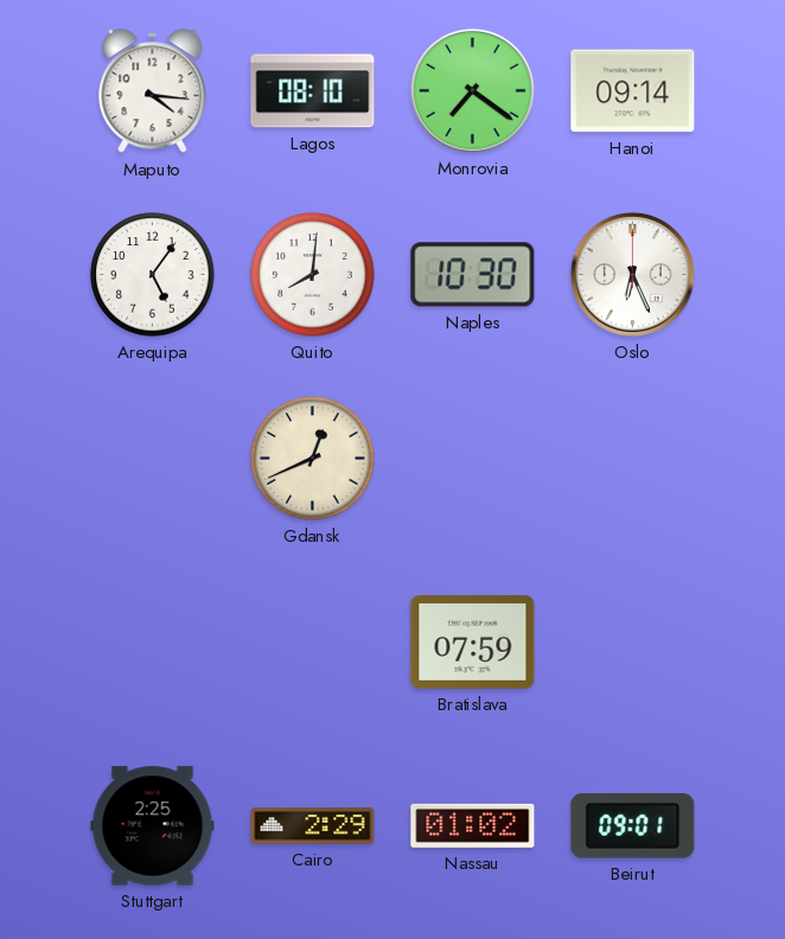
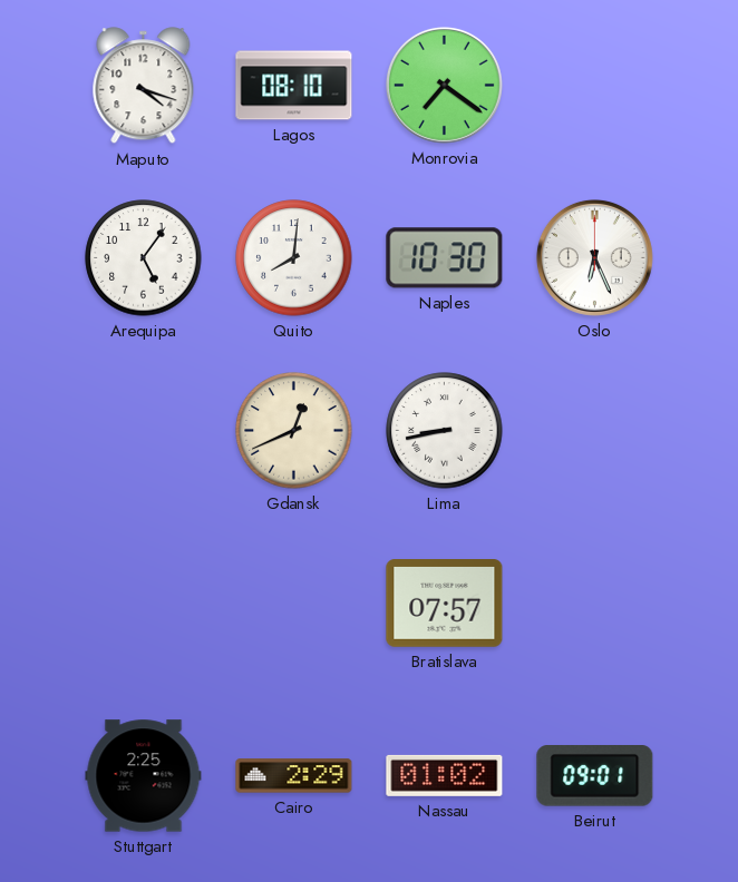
Maputo: 4:16 -> 4:18
Hanoi: 09:14 -> none
Lima: none -> 8:43
Bratislava: 07:59 -> 07:57
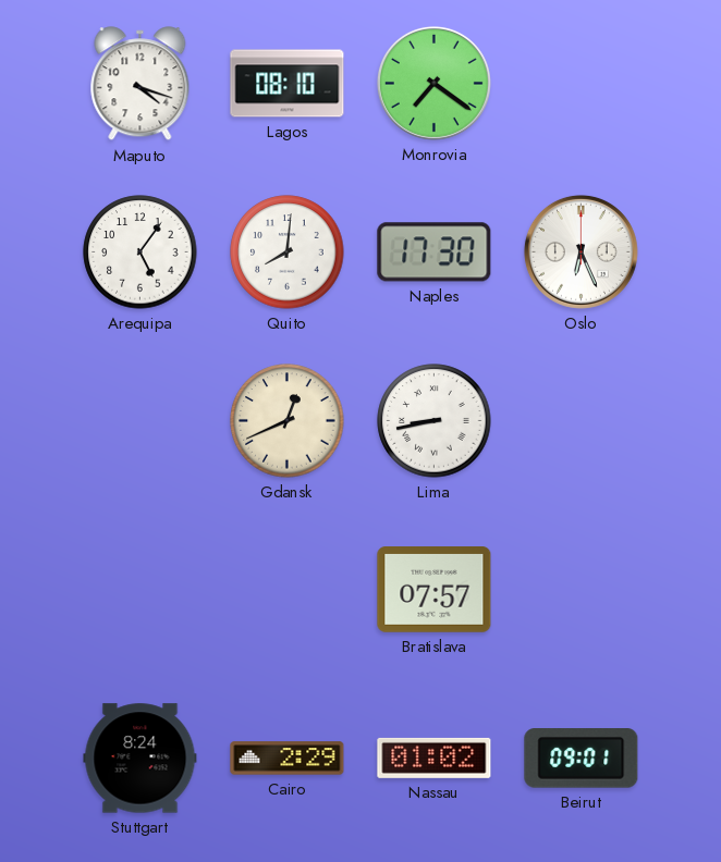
Naples: 10:30 -> 17:30
Stuttgart: 2:25 -> 8:24
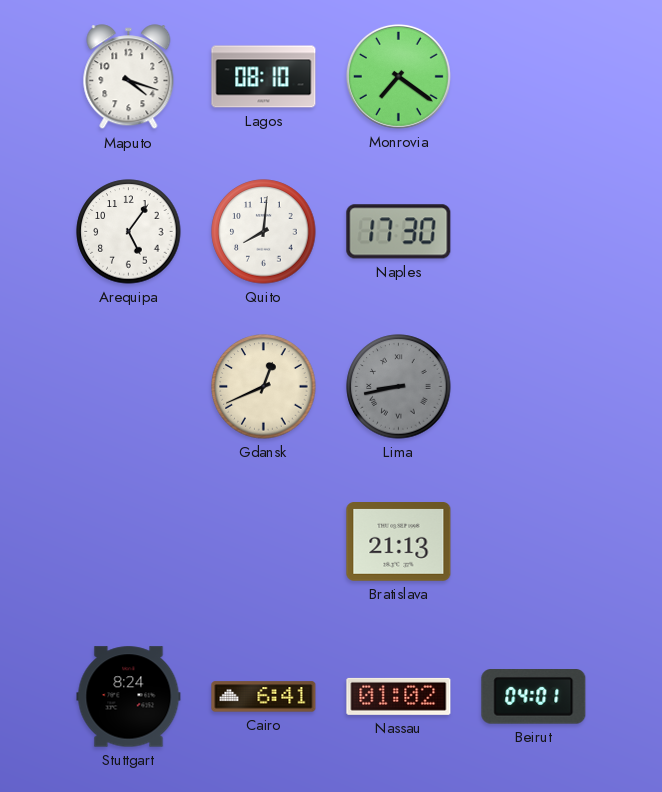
Oslo: 6:26 -> none
Lima dial: white -> grey
Bratislava: 07:57 -> 21:13
Cairo: 2:29 -> 6:41
Beirut: 09:01 -> 04:01
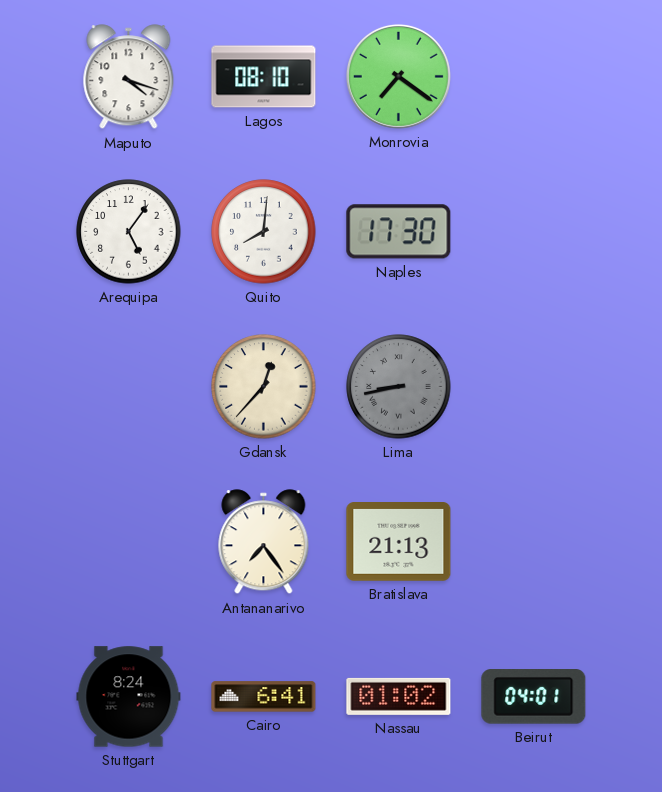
Gdansk: 12:41 -> 12:37
Antananarivo: none -> 7:24
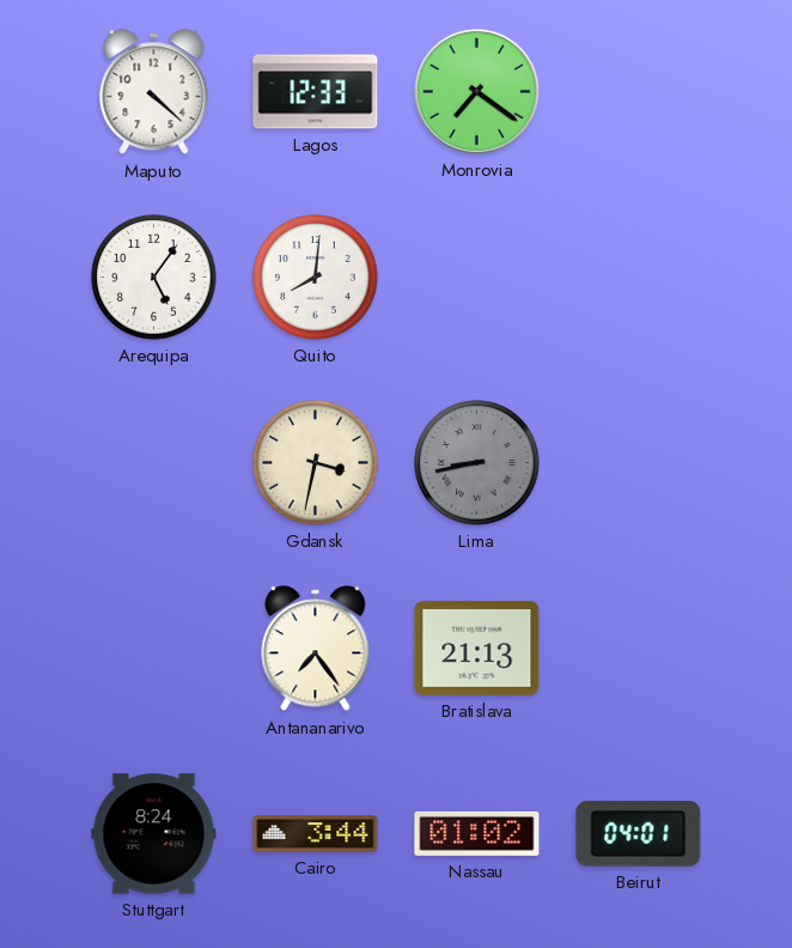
Maputo: 4:18 -> 4:22
Lagos: 08:10 -> 12:33
Naples: 17:30 -> none
Gdansk: 12:37 -> 3:32
Cairo: 6:41 -> 3:44
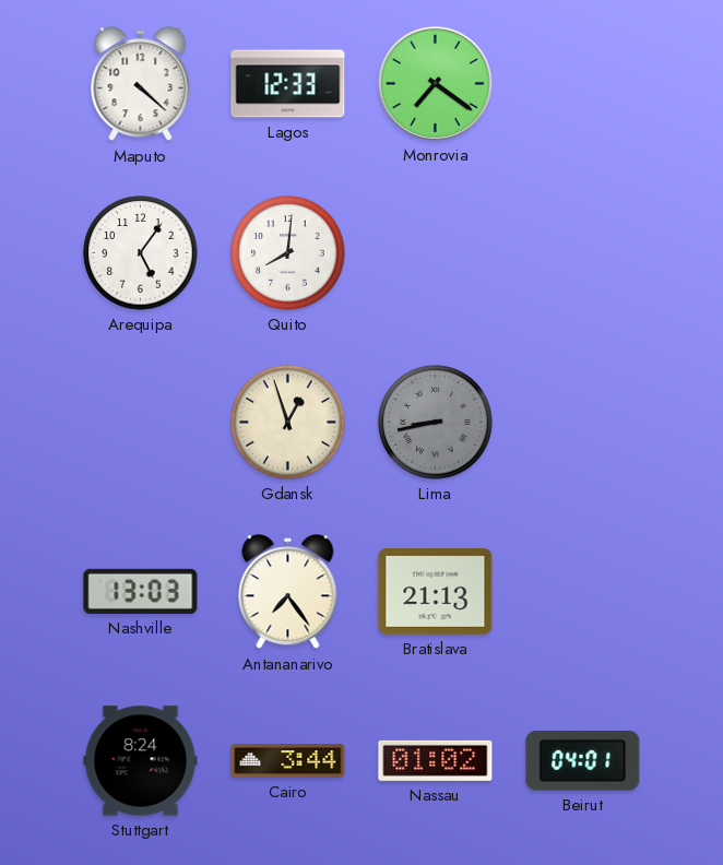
Gdansk: 3:32 -> 12:57
Nashville: none -> 13:03
